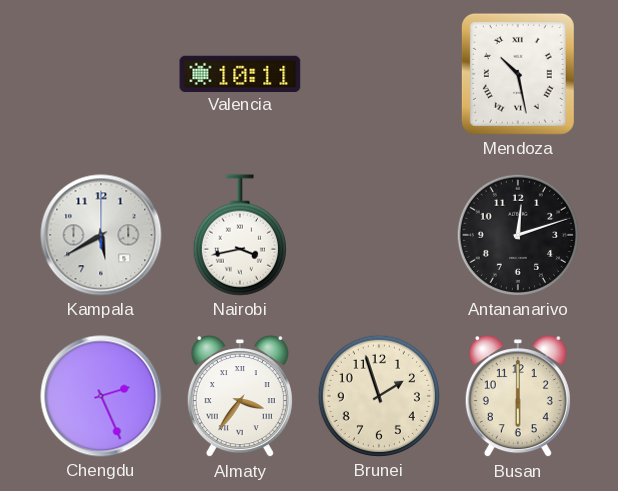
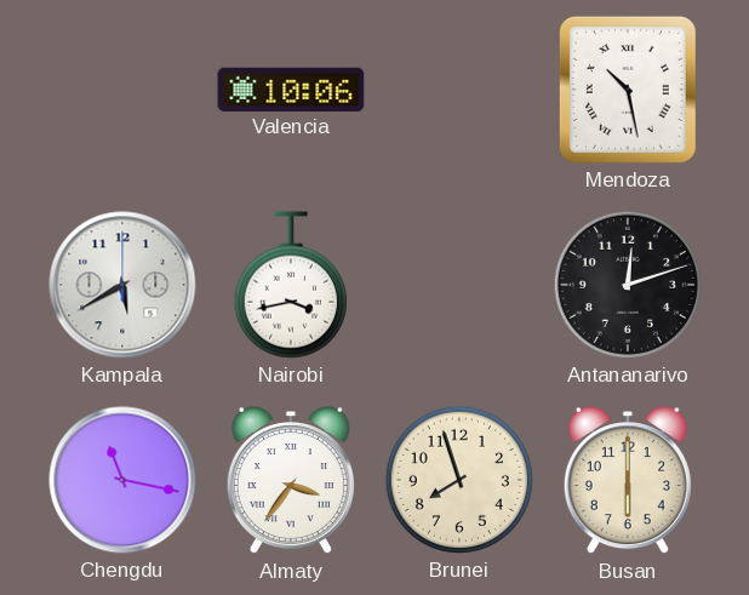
Valencia: 10:11 -> 10:06
Chengdu: 2:26 -> 11:17
Brunei: 1:57 -> 7:57
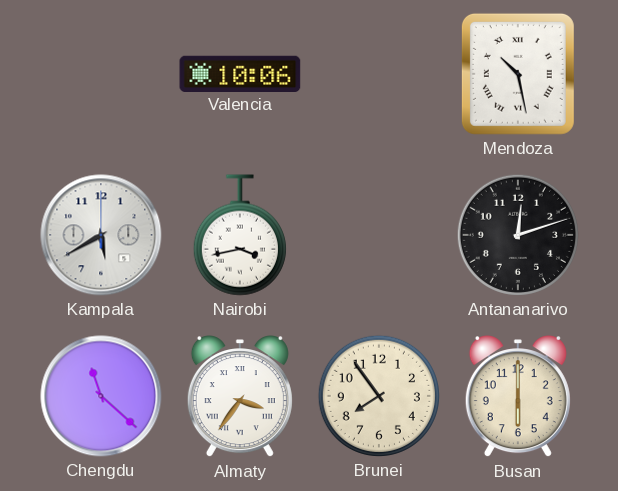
Chengdu: 11:17 -> 11:22
Brunei: 7:57 -> 7:54
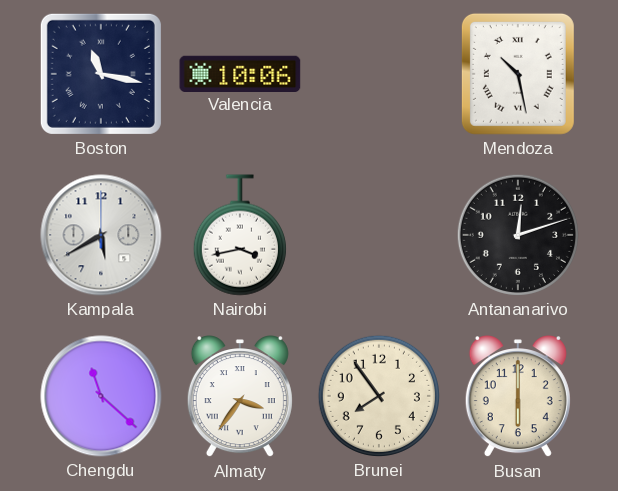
Boston: none -> 11:17
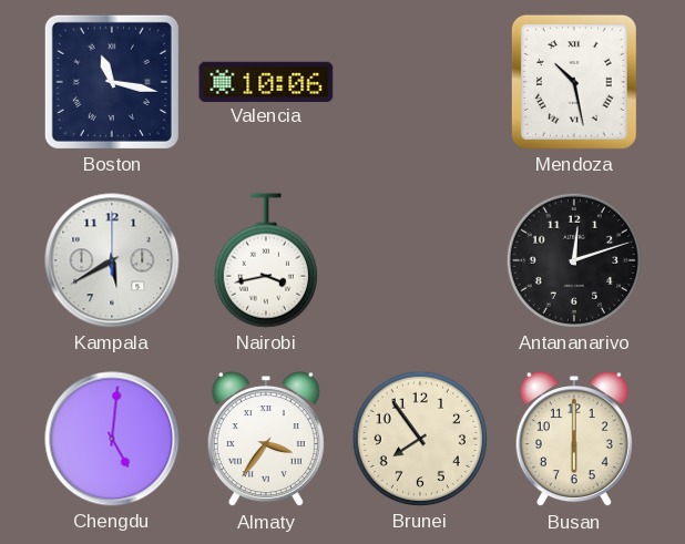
Chengdu: 11:22 -> 5:01
